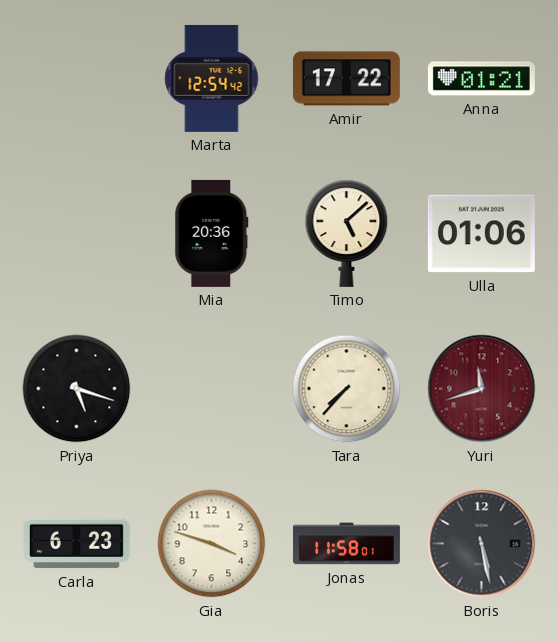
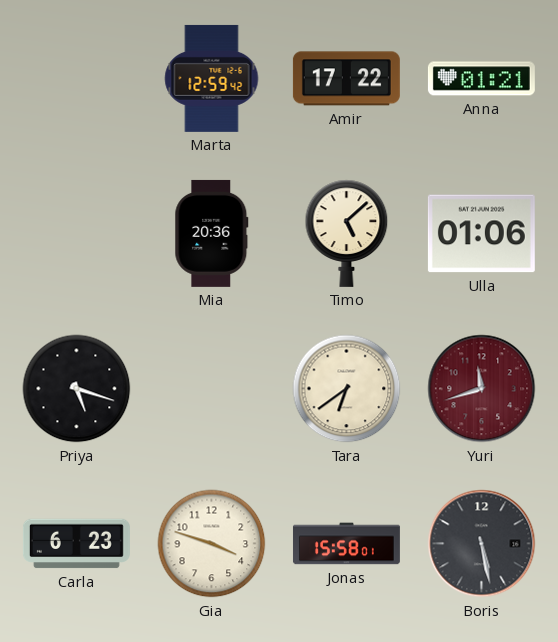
Marta: 12:54 -> 12:59
Tara: 7:37 -> 6:39
Jonas: 11:58 -> 15:58
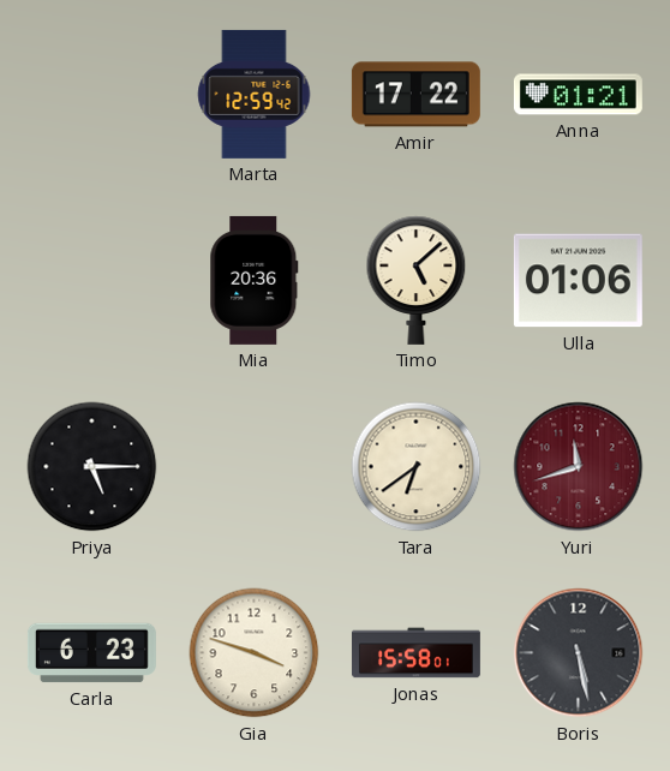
Priya: 5:18 -> 5:15
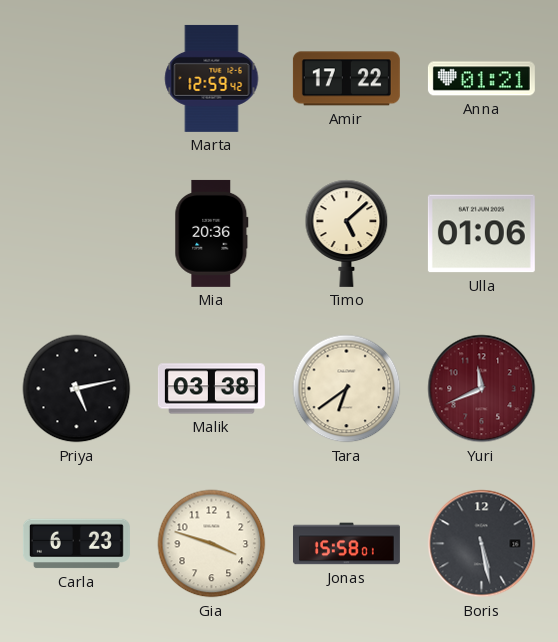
Priya: 5:15 -> 5:13
Malik: none -> 03:38
Yuri: 11:42 -> 11:41
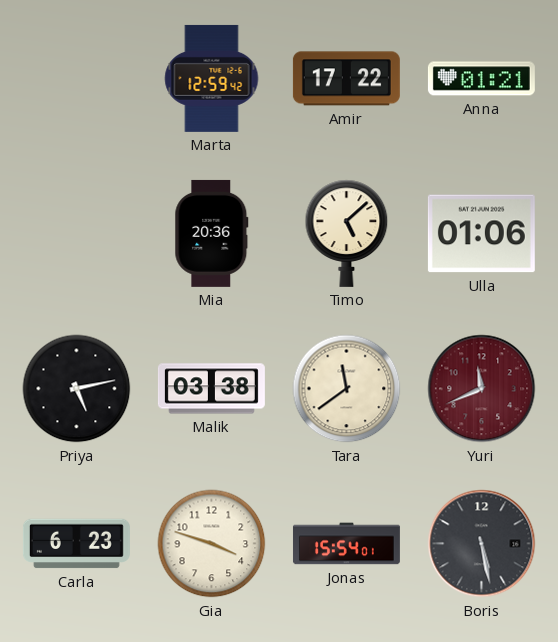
Tara: 6:39 -> 11:39
Jonas: 15:58 -> 15:54
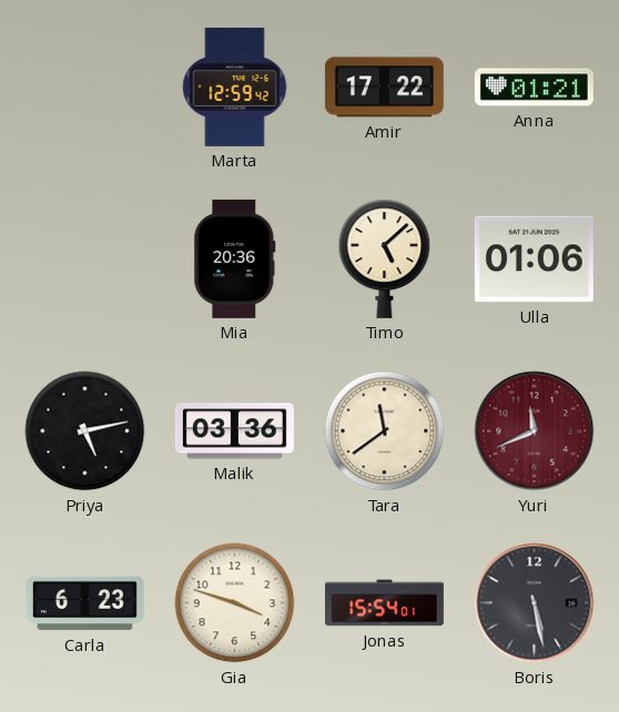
Malik: 03:38 -> 03:36
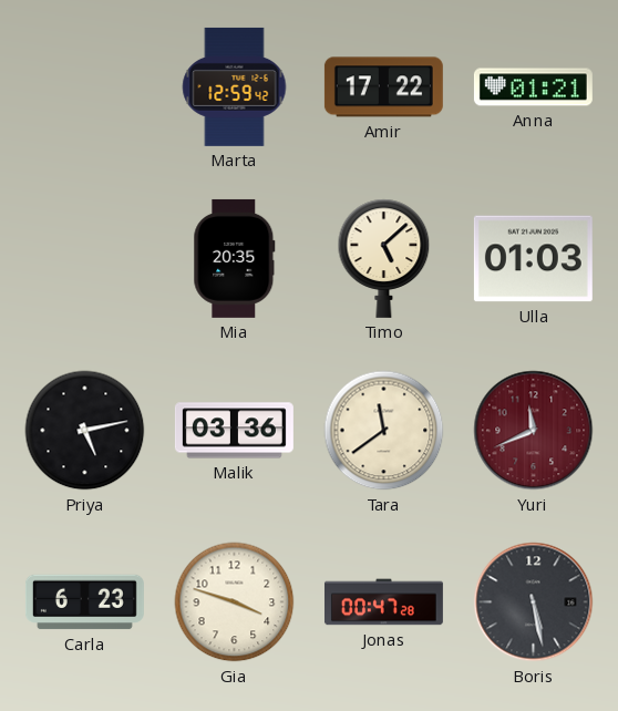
Mia: 20:36 -> 20:35
Ulla: 01:06 -> 01:03
Jonas: 15:54 -> 00:47
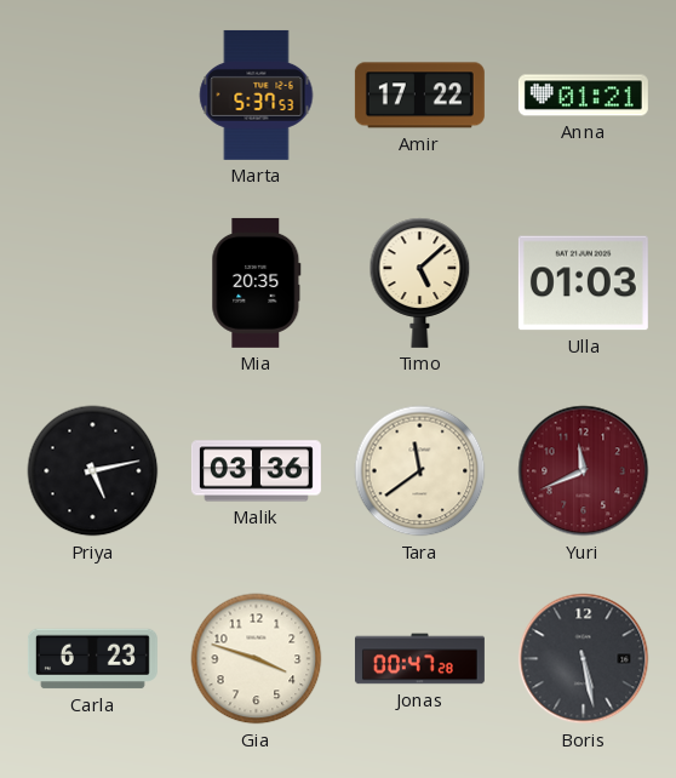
Marta: 12:59 -> 5:37
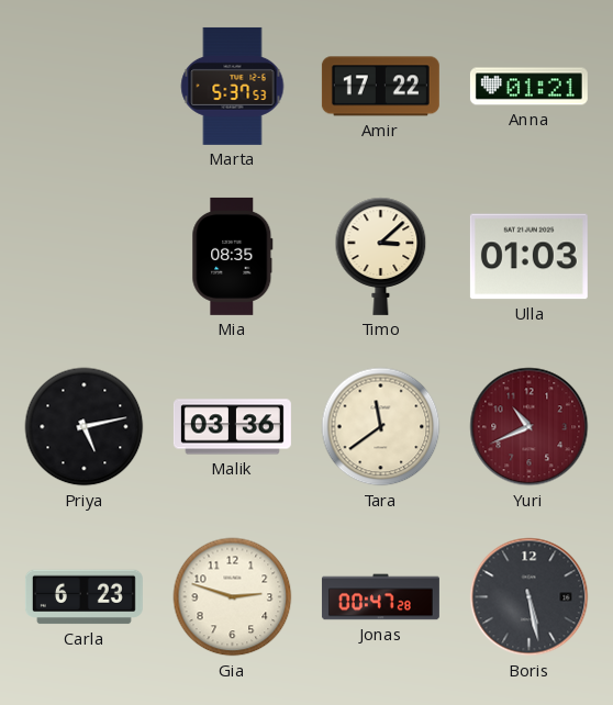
Mia: 20:35 -> 08:35
Timo: 5:08 -> 3:08
Yuri: 11:41 -> 10:41
Gia: 3:48 -> 2:48
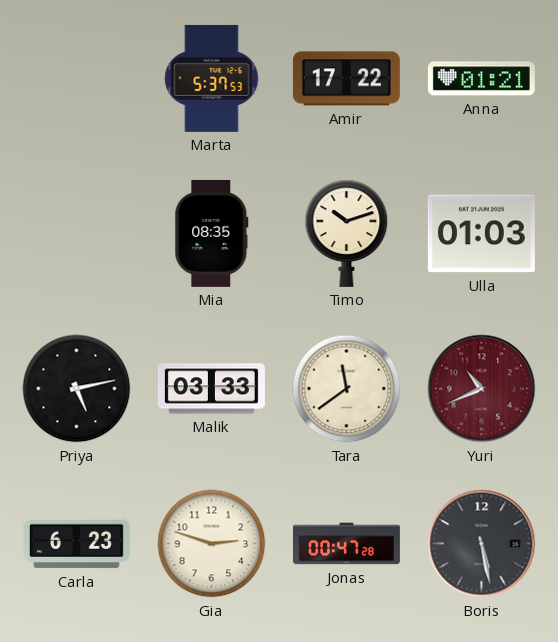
Timo: 3:08 -> 10:12
Malik: 03:36 -> 03:33
